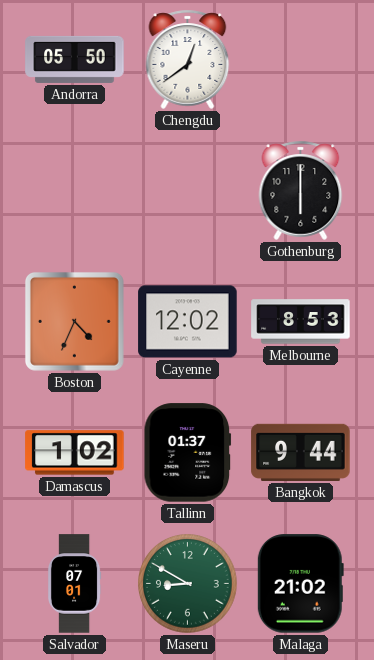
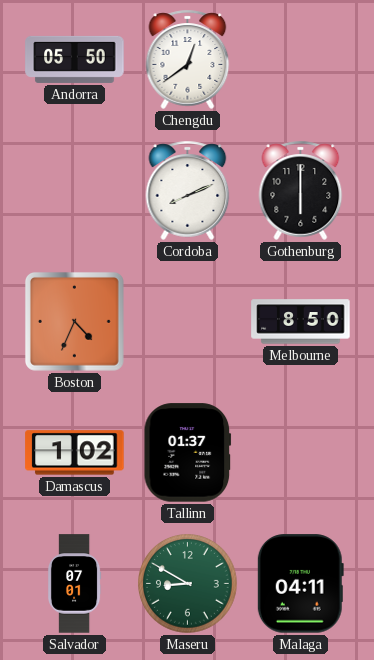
Cordoba: none -> 8:11
Cayenne: 12:02 -> none
Melbourne: 8:53 -> 8:50
Bangkok: 9:44 -> none
Malaga: 21:02 -> 04:11
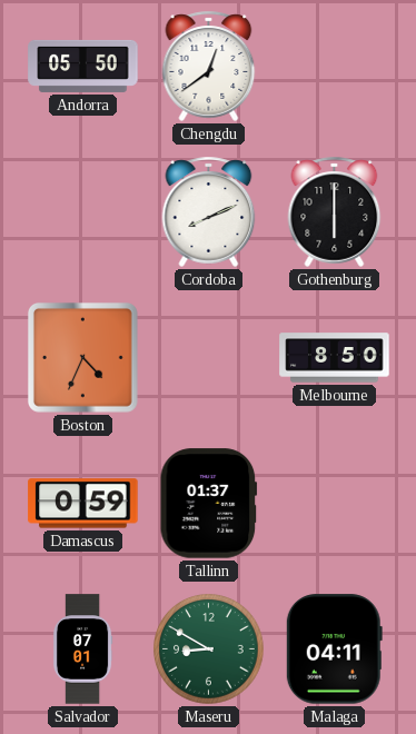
Damascus: 1:02 -> 0:59
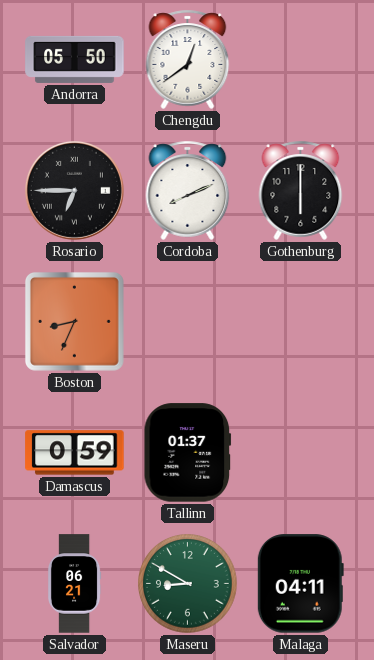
Rosario: none -> 6:45
Boston: 4:34 -> 8:34
Melbourne: 8:50 -> none
Salvador: 07:01 -> 06:21
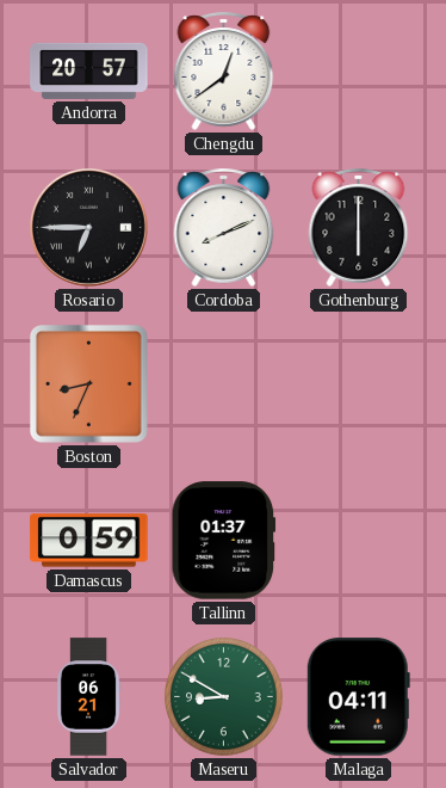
Andorra: 05:50 -> 20:57
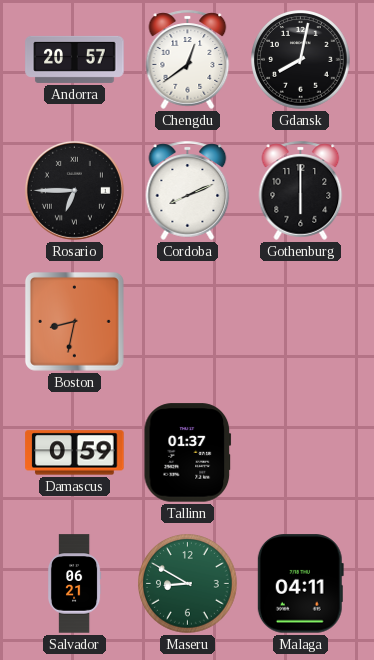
Gdansk: none -> 8:02
Boston: 8:34 -> 8:32
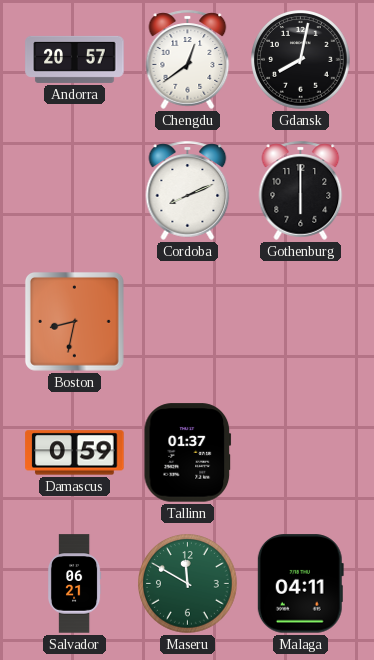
Rosario: 6:45 -> none
Maseru: 8:50 -> 11:50
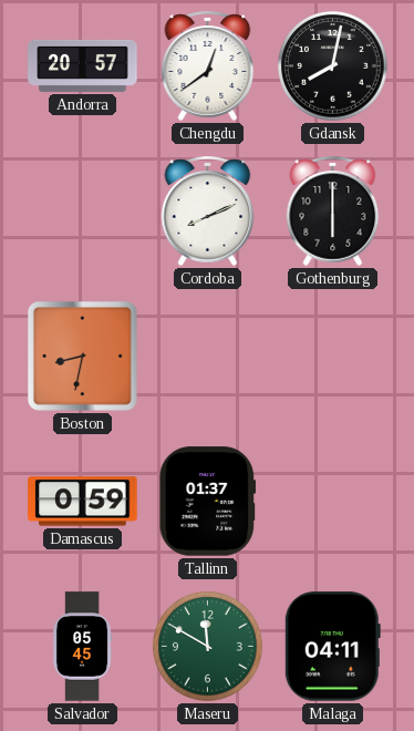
Salvador: 06:21 -> 05:45
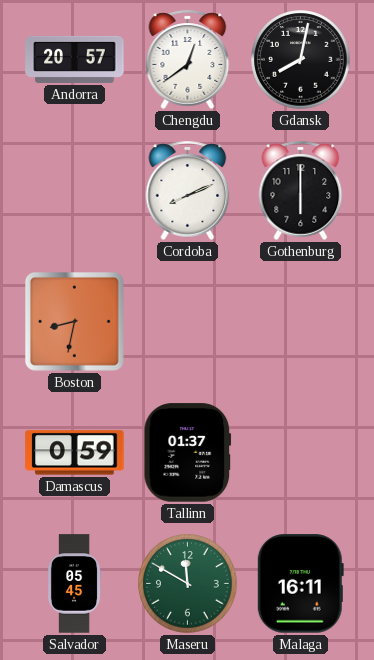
Malaga: 04:11 -> 16:11
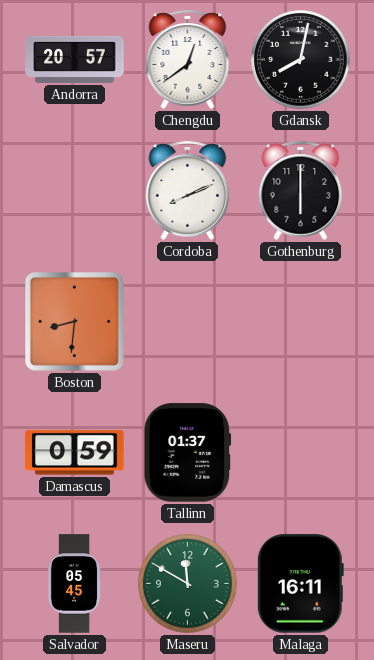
Boston: 8:32 -> 8:31
